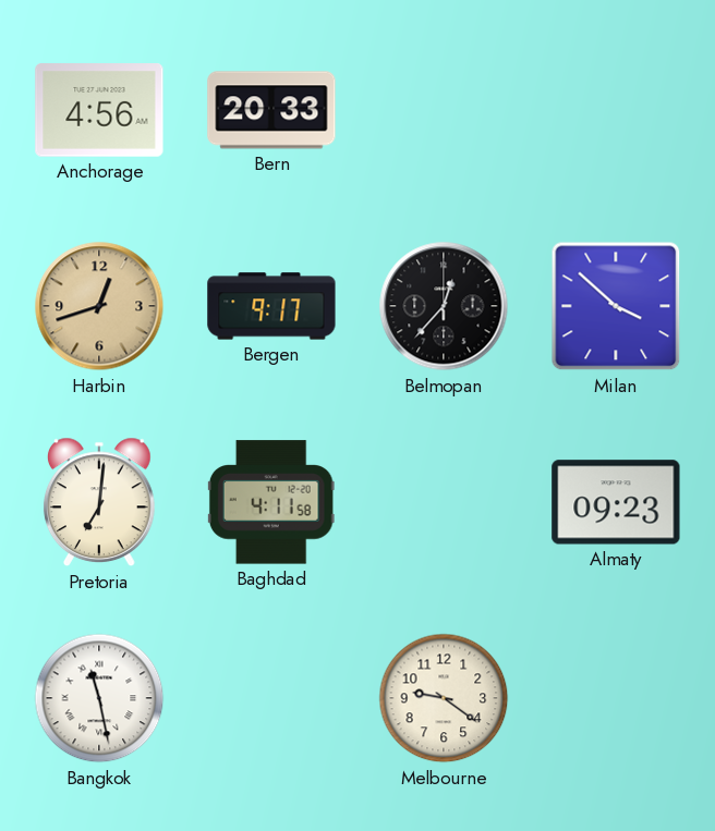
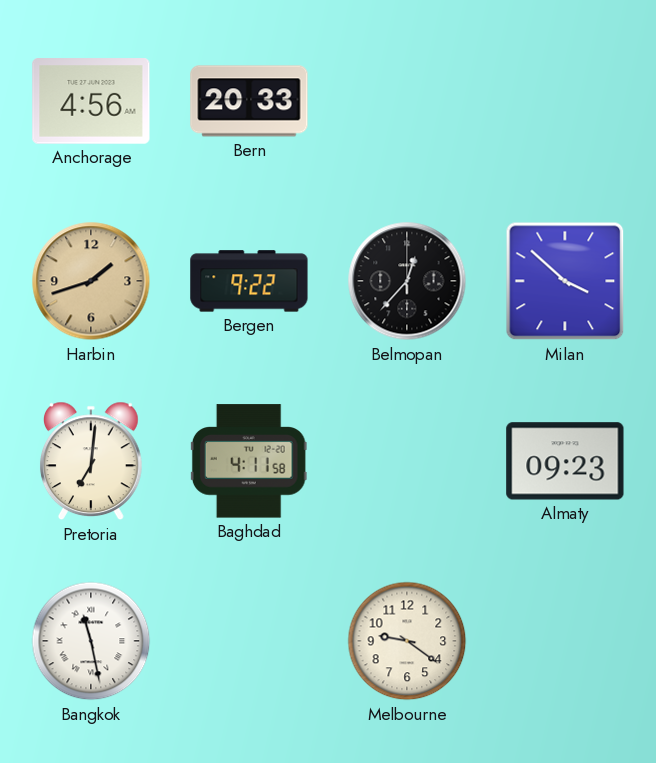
Harbin: 12:42 -> 1:42
Bergen: 9:17 -> 9:22
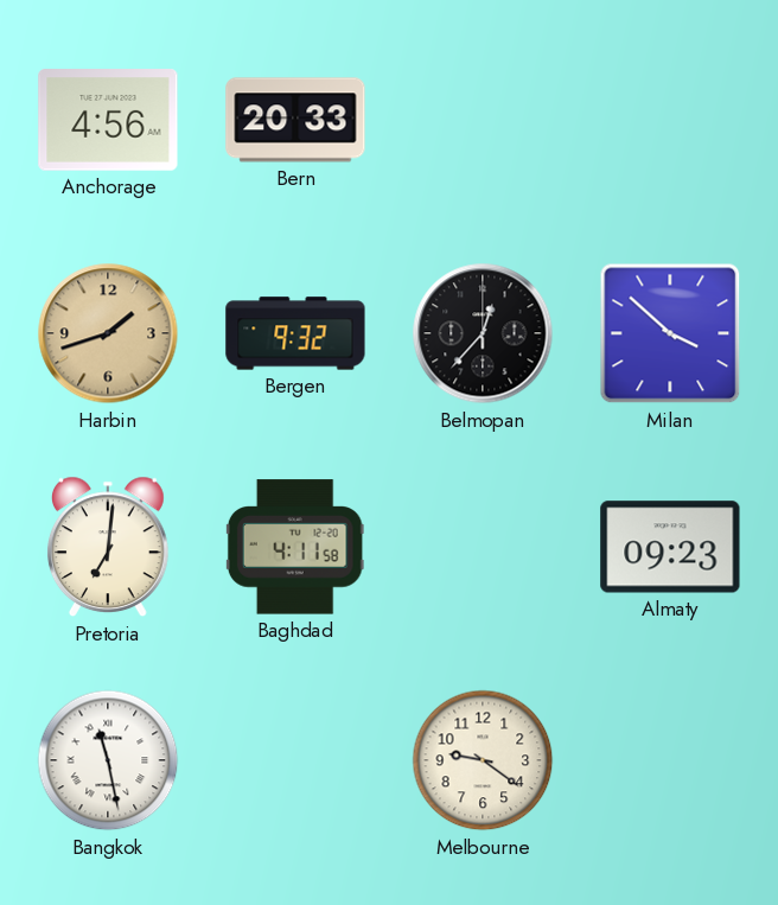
Bergen: 9:22 -> 9:32
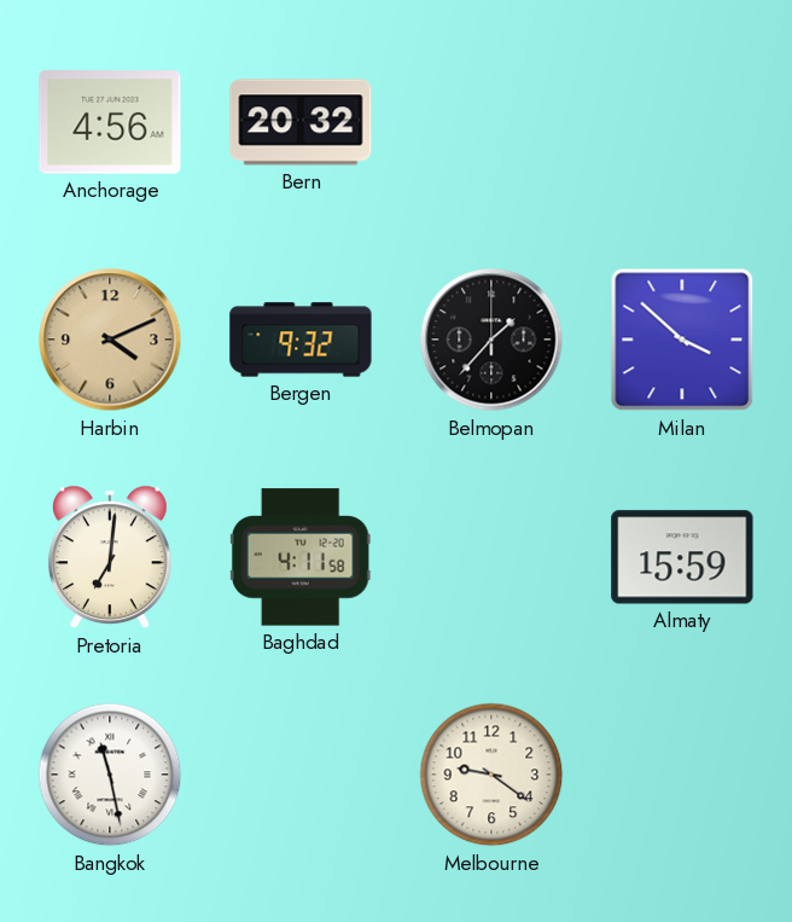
Bern: 20:33 -> 20:32
Harbin: 1:42 -> 4:11
Belmopan: 12:37 -> 1:37
Almaty: 09:23 -> 15:59
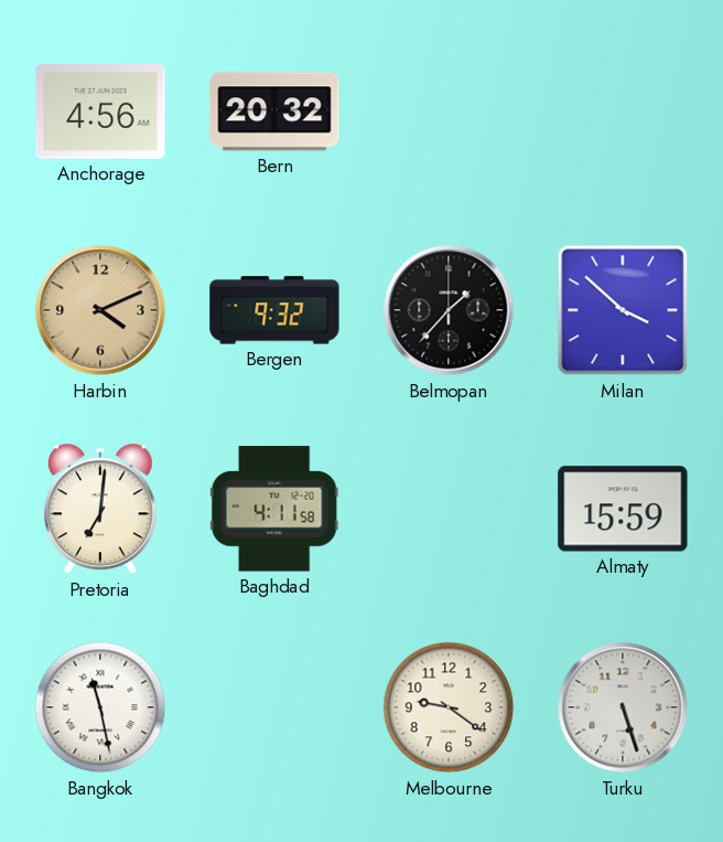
Turku: none -> 5:27
